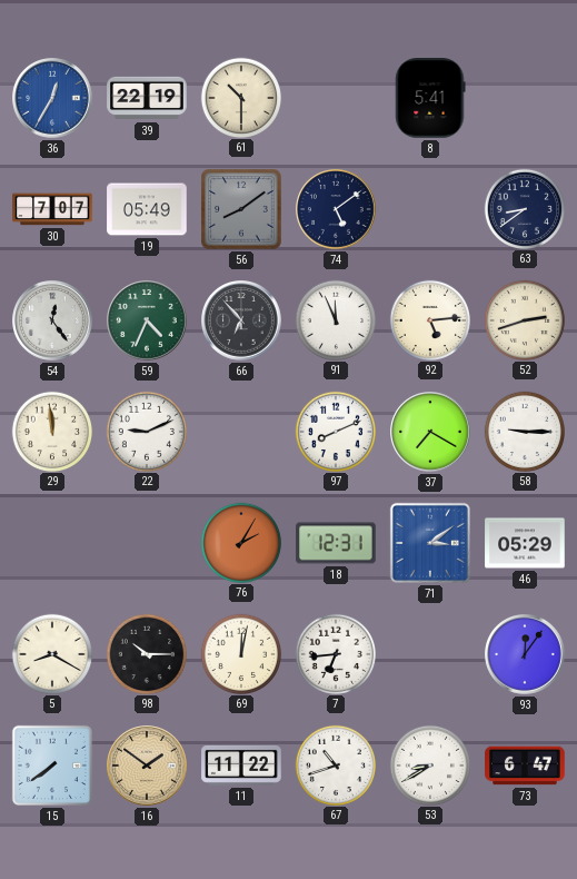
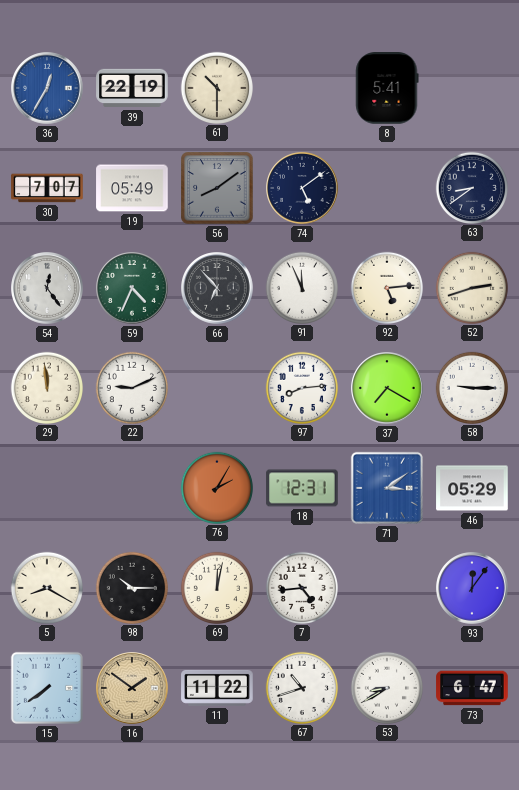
97: 8:11 -> 8:14
7: 6:44 -> 4:44
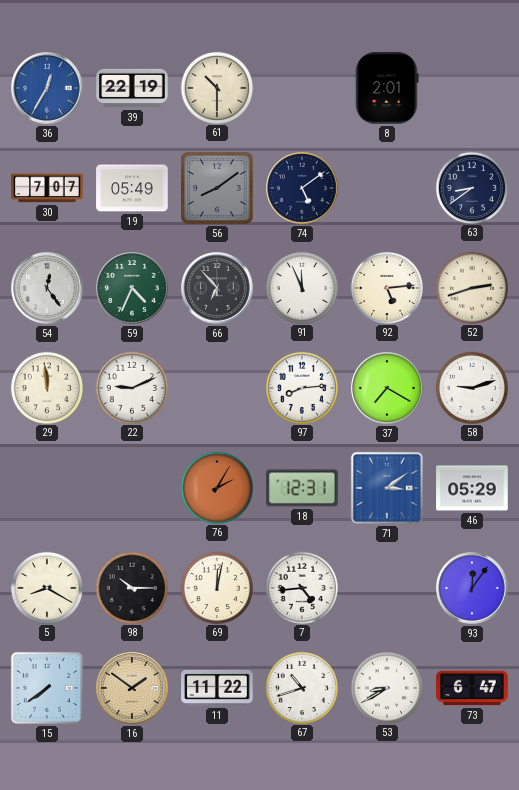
8: 5:41 -> 2:01
58: 9:15 -> 9:12
